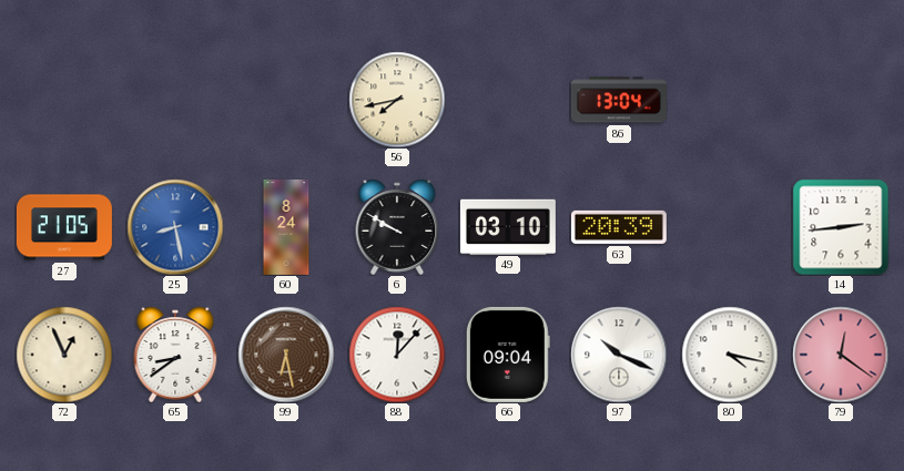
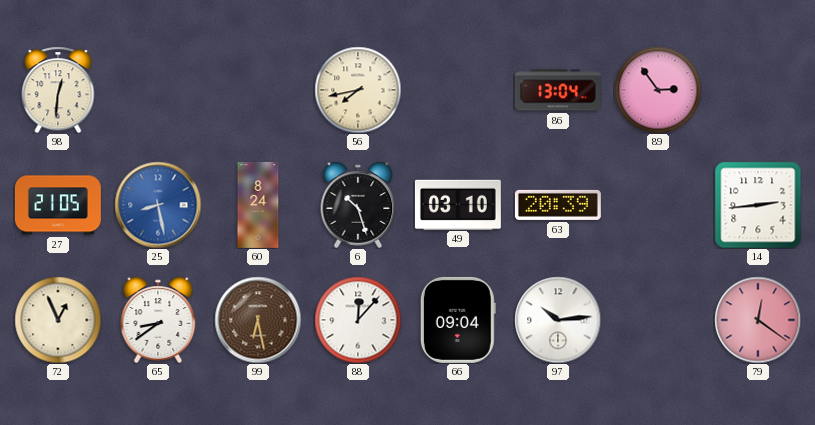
98: none -> 12:31
89: none -> 2:54
6: 9:50 -> 10:27
97: 10:19 -> 10:14
80: 4:17 -> none
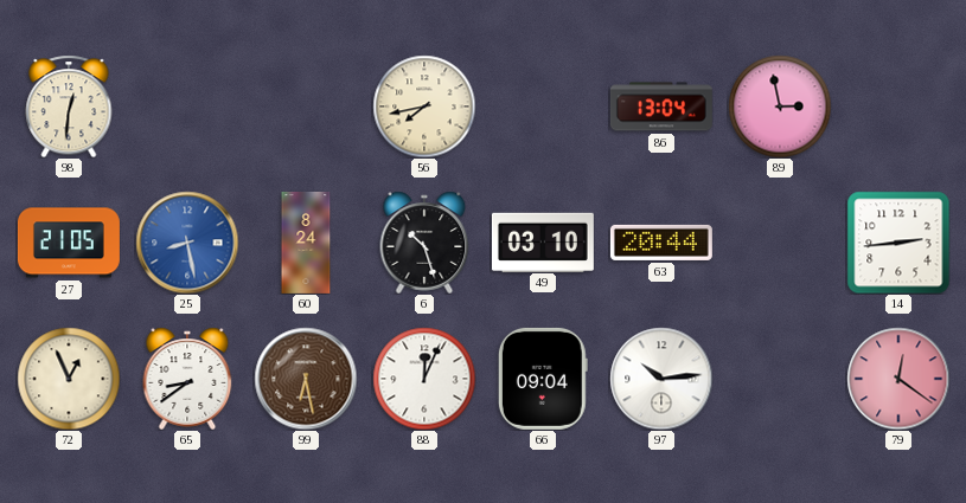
89: 2:54 -> 2:58
63: 20:39 -> 20:44
88: 12:07 -> 12:04
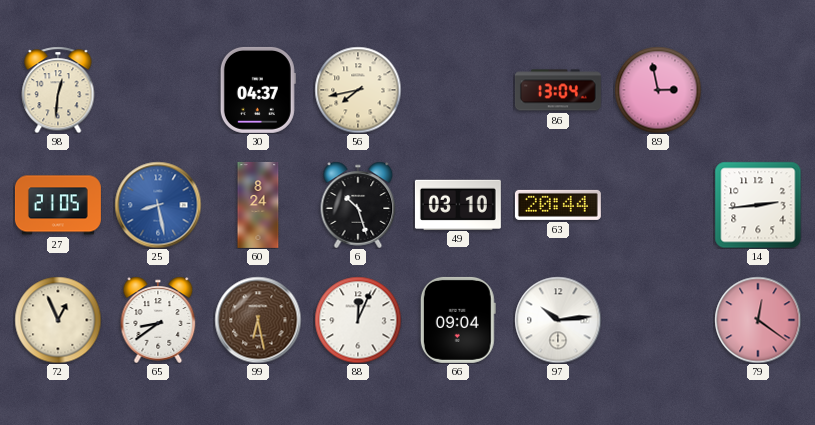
30: none -> 04:37
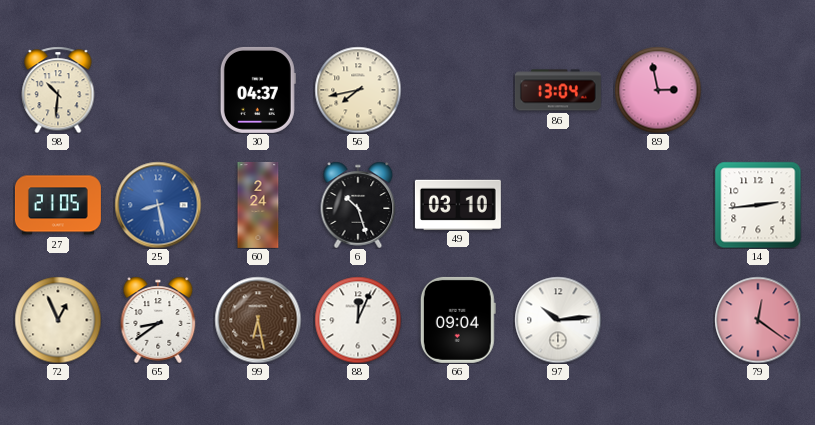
98: 12:31 -> 10:31
60: 8:24 -> 2:24
63: 20:44 -> none
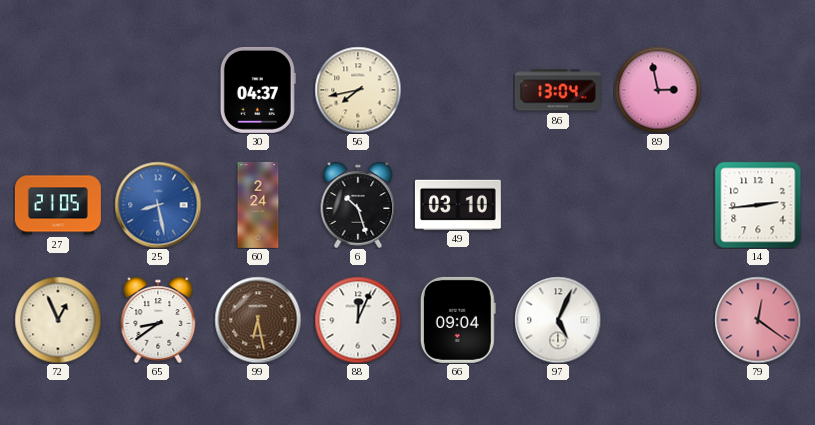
98: 10:31 -> none
97: 10:14 -> 5:04
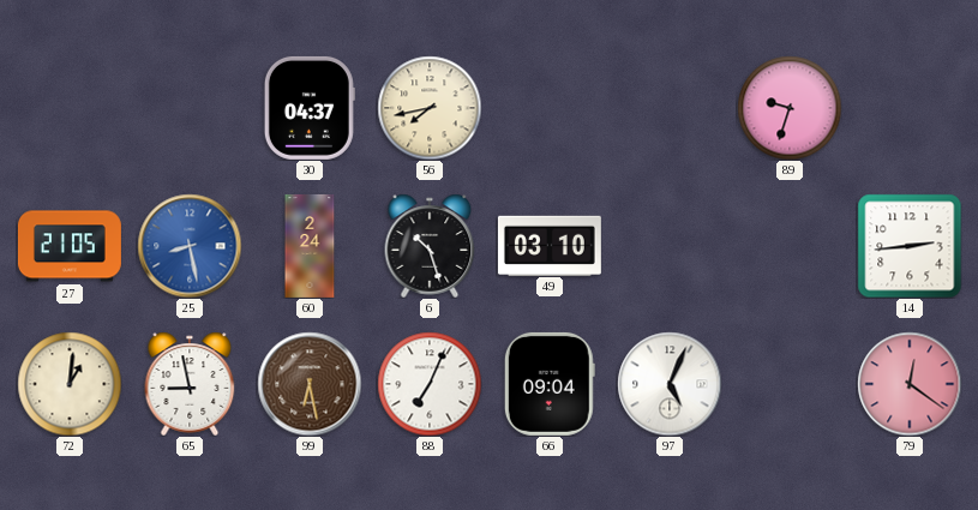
86: 13:04 -> none
89: 2:58 -> 9:33
72: 12:56 -> 1:01
65: 8:39 -> 8:58
88: 12:04 -> 7:04
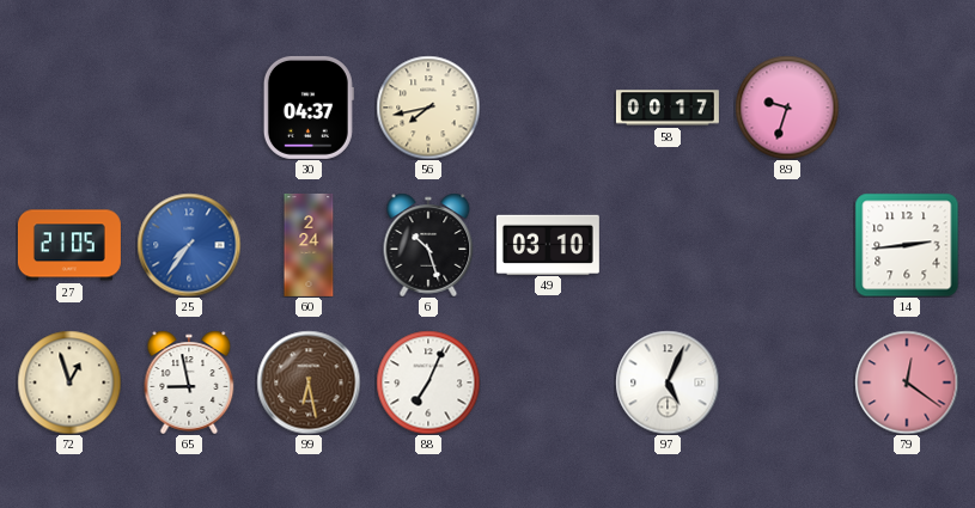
58: none -> 00:17
25: 8:28 -> 7:36
72: 1:01 -> 12:57
66: 09:04 -> none
